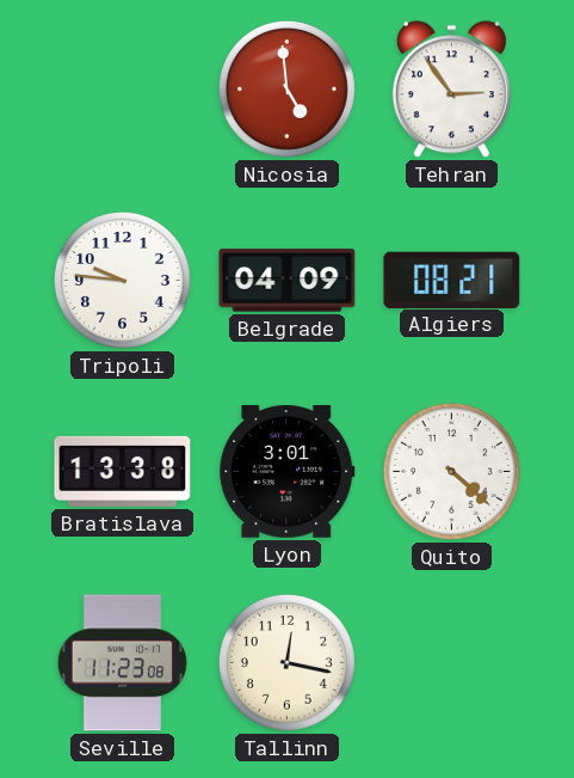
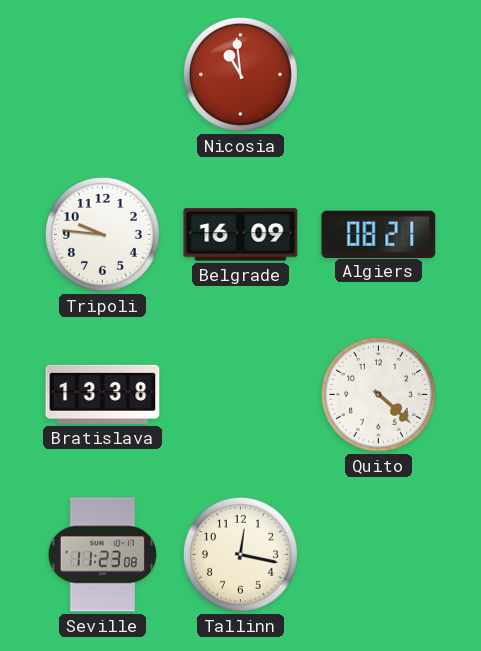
Nicosia: 4:59 -> 10:59
Tehran: 2:54 -> none
Belgrade: 04:09 -> 16:09
Lyon: 3:01 -> none
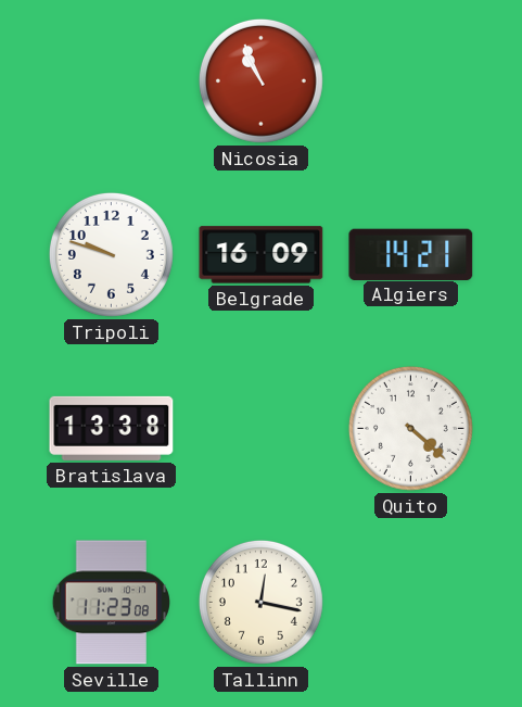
Nicosia: 10:59 -> 10:56
Tripoli: 9:46 -> 9:48
Algiers: 08:21 -> 14:21
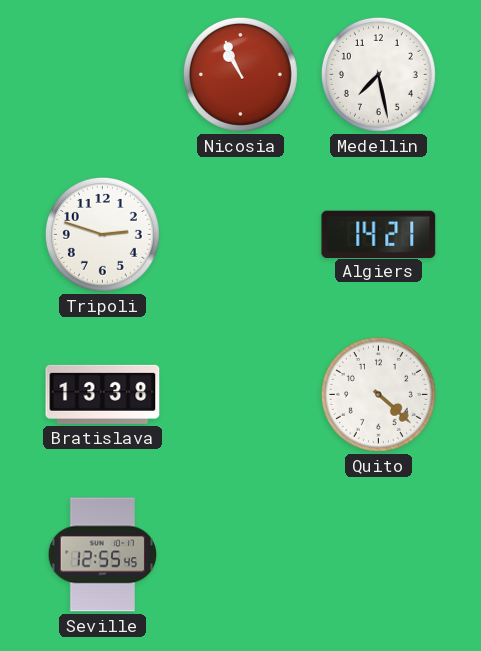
Medellin: none -> 7:28
Tripoli: 9:48 -> 2:48
Belgrade: 16:09 -> none
Seville: 11:23 -> 12:55
Tallinn: 12:17 -> none
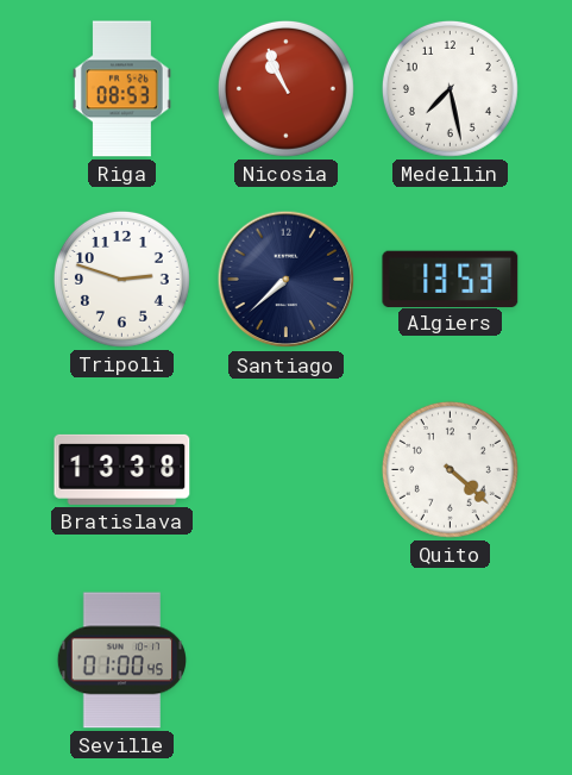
Riga: none -> 08:53
Santiago: none -> 7:38
Algiers: 14:21 -> 13:53
Seville: 12:55 -> 01:00
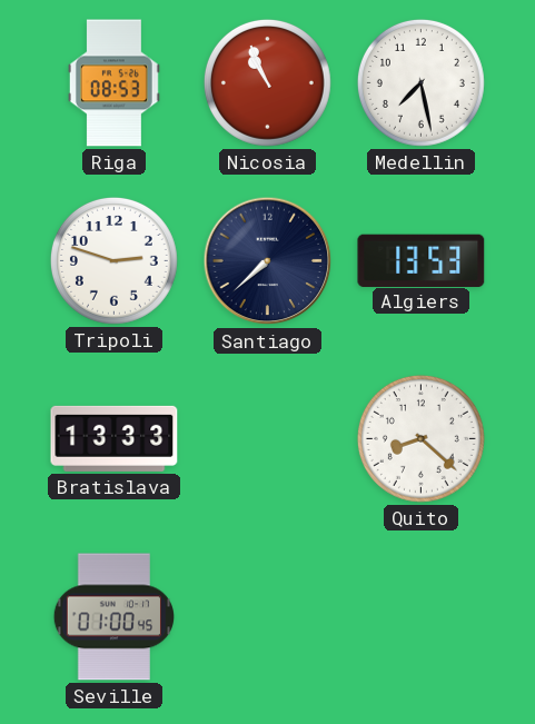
Bratislava: 13:38 -> 13:33
Quito: 4:22 -> 8:22
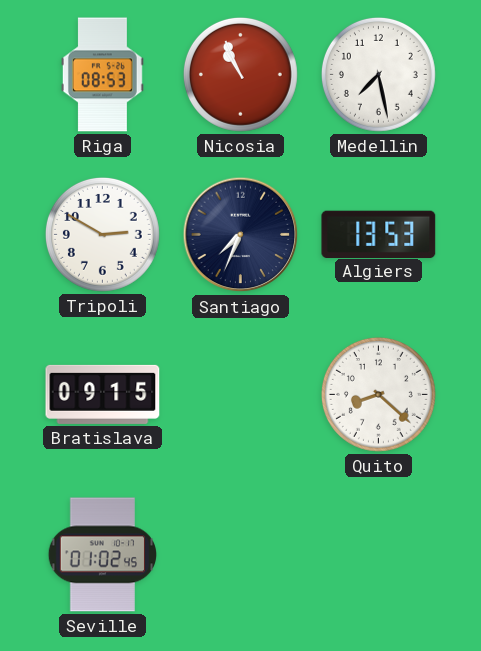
Tripoli: 2:48 -> 2:50
Santiago: 7:38 -> 7:34
Bratislava: 13:33 -> 09:15
Seville: 01:00 -> 01:02
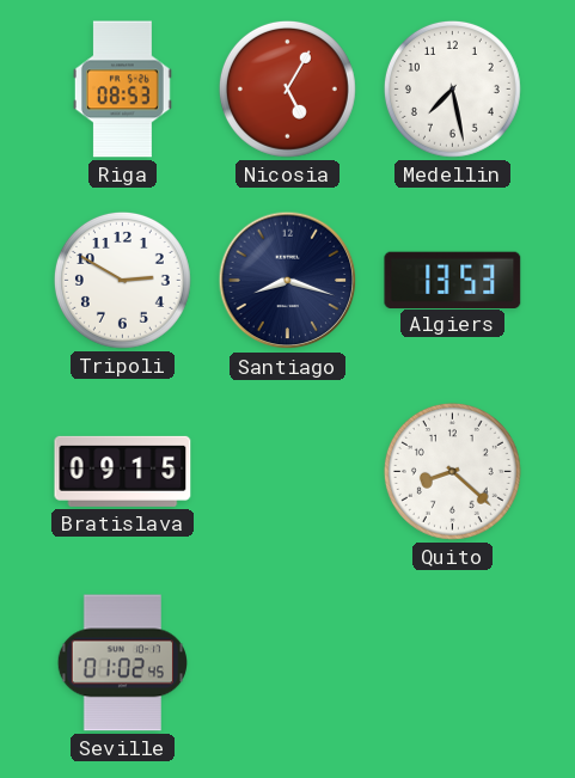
Nicosia: 10:56 -> 5:05
Santiago: 7:34 -> 8:18
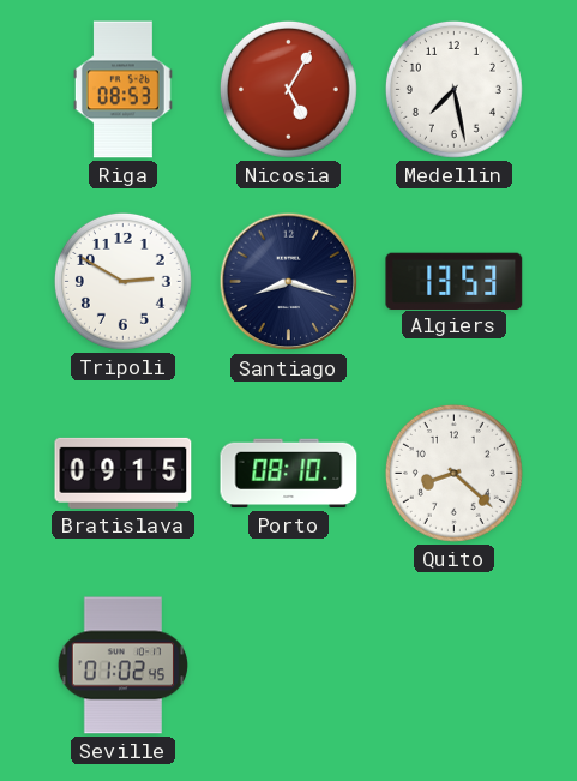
Porto: none -> 08:10
